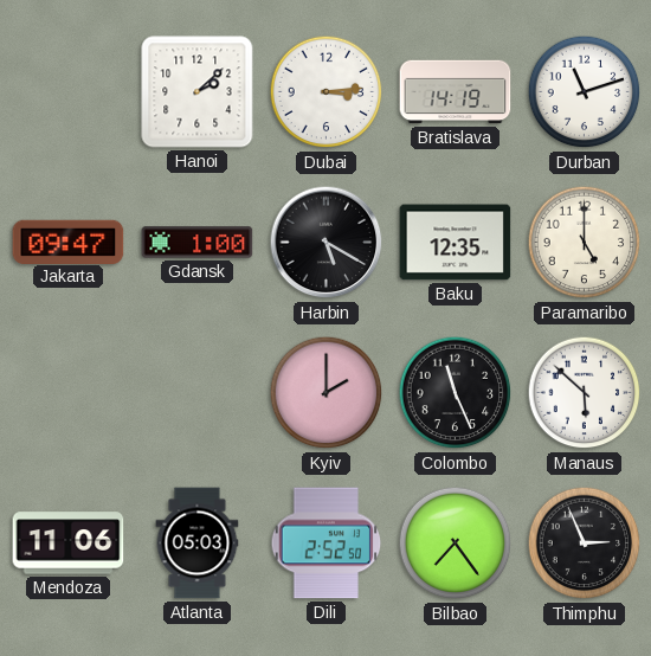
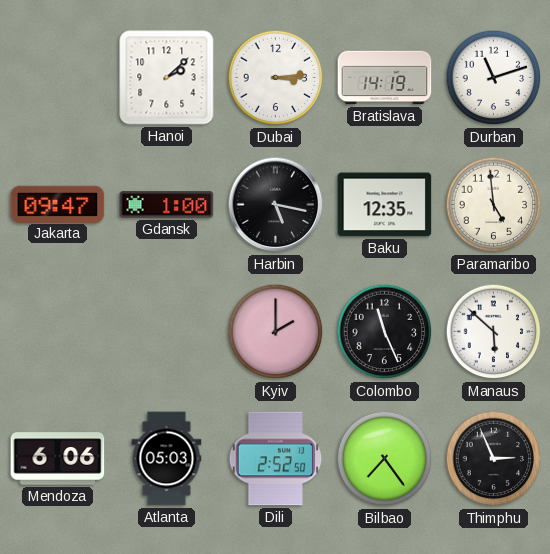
Harbin: 5:20 -> 5:17
Paramaribo: 5:00 -> 4:59
Mendoza: 11:06 -> 6:06
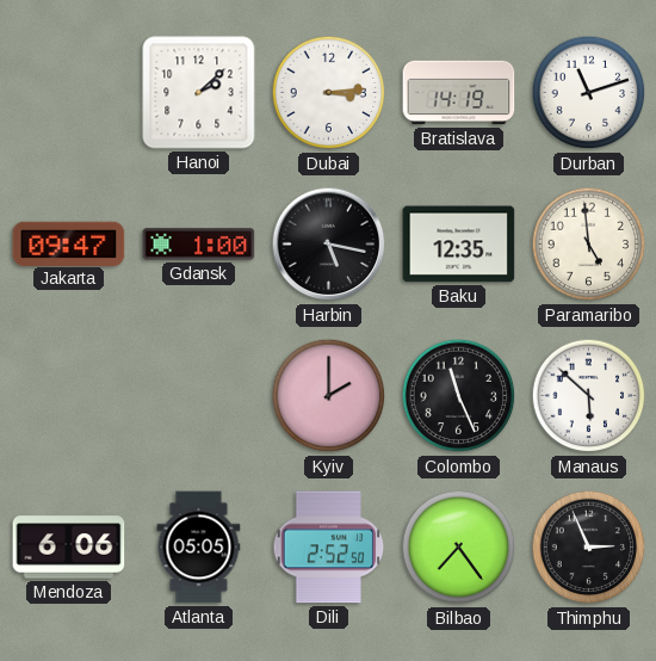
Atlanta: 05:03 -> 05:05
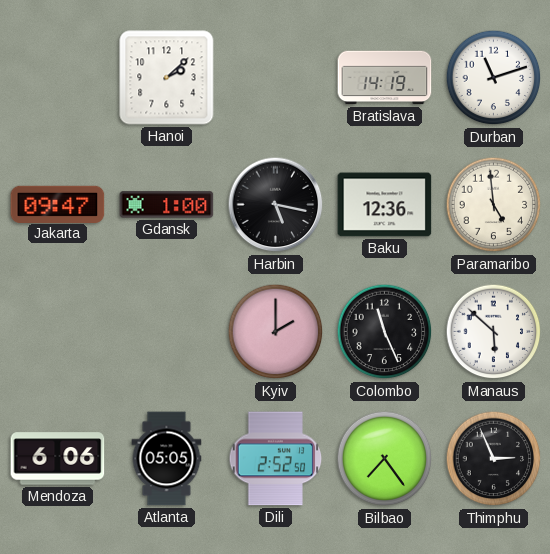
Dubai: 3:14 -> none
Baku: 12:35 -> 12:36
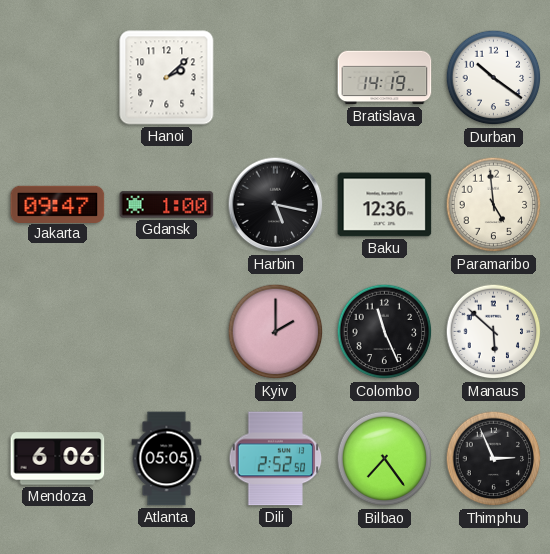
Durban: 11:12 -> 10:21
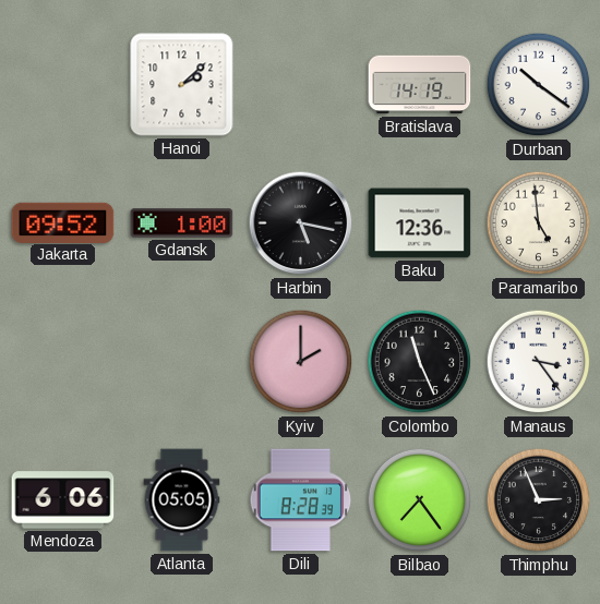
Jakarta: 09:47 -> 09:52
Manaus: 5:52 -> 3:24
Dili: 2:52 -> 8:28
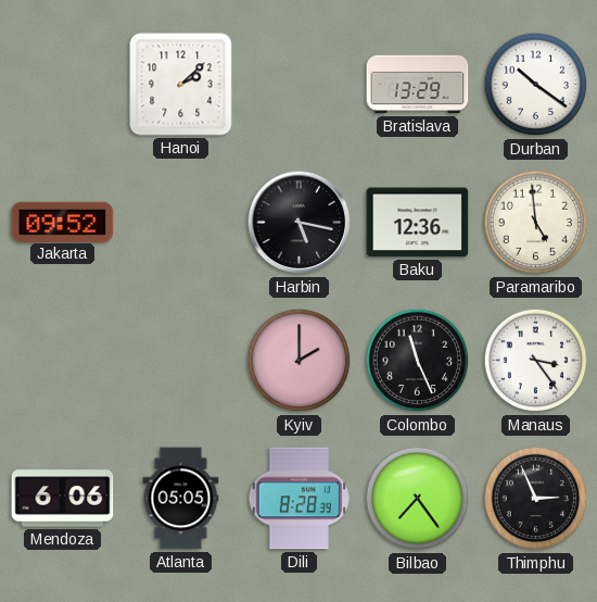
Bratislava: 14:19 -> 13:29
Gdansk: 1:00 -> none
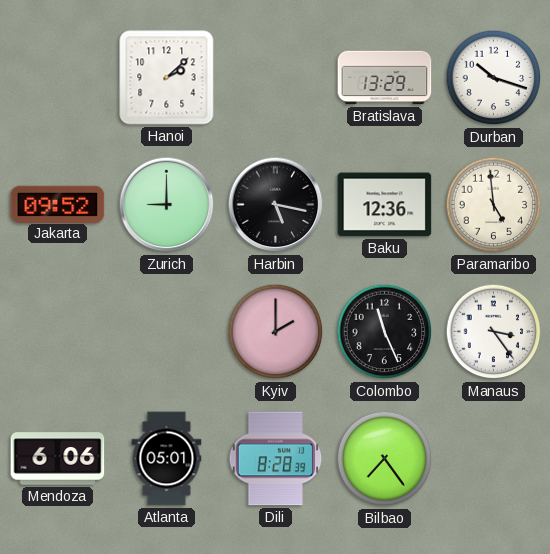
Durban: 10:21 -> 10:18
Zurich: none -> 9:00
Atlanta: 05:05 -> 05:01
Thimphu: 2:56 -> none
